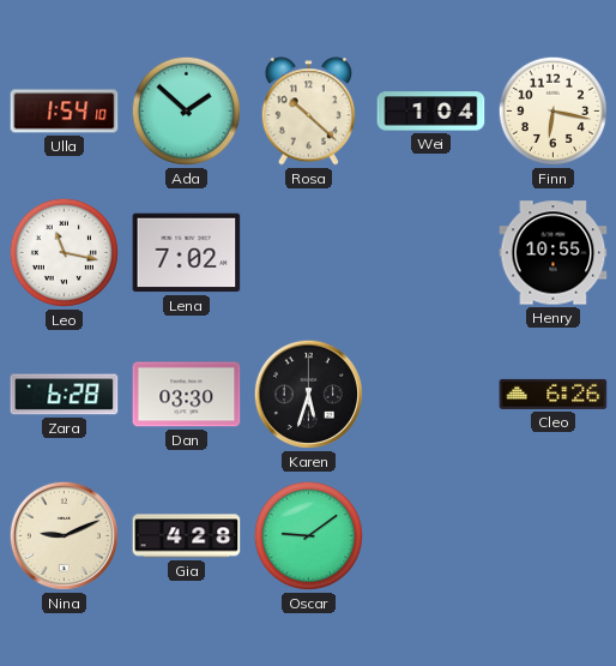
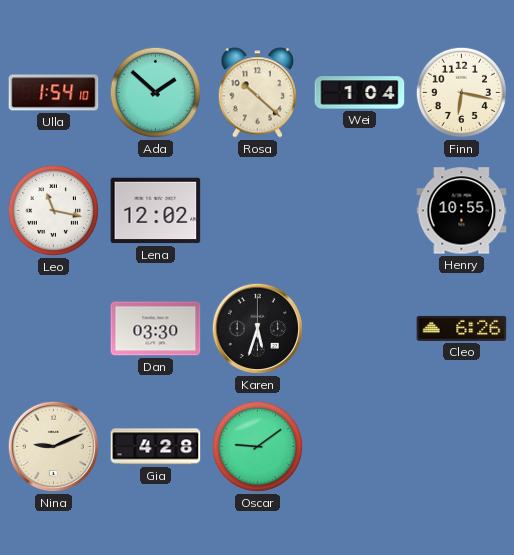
Lena: 7:02 -> 12:02
Zara: 6:28 -> none
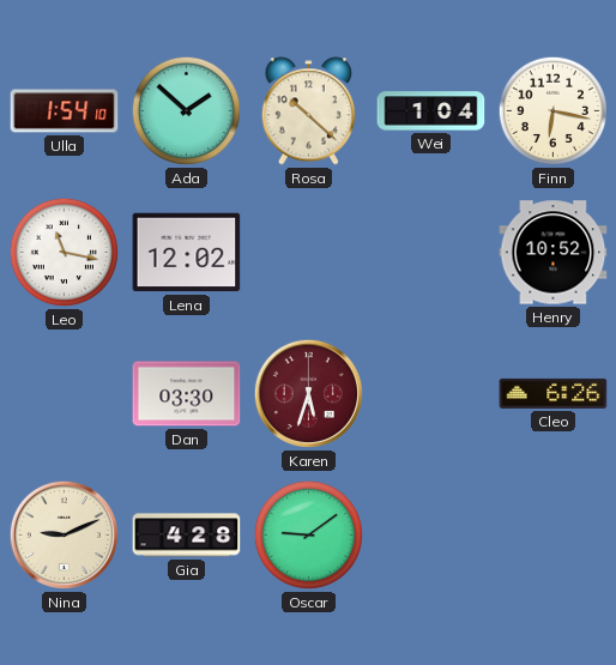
Henry: 10:55 -> 10:52
Karen dial: black -> burgundy
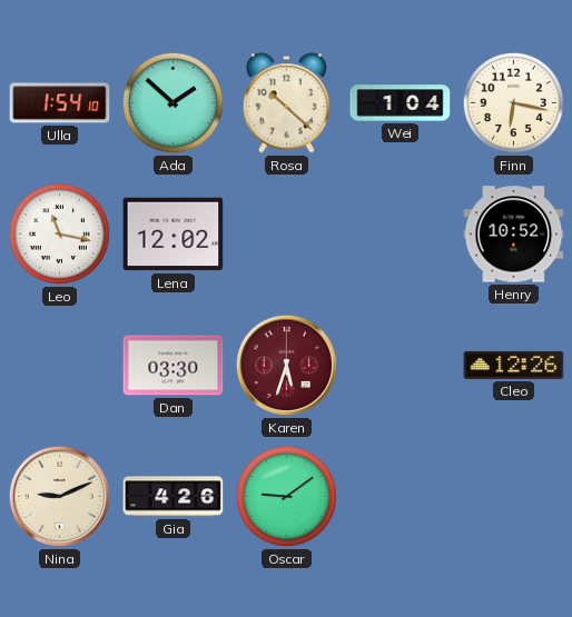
Cleo: 6:26 -> 12:26
Gia: 4:28 -> 4:26
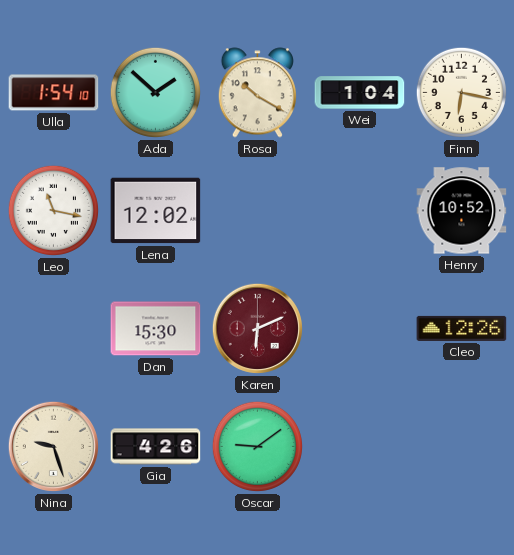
Rosa: 10:22 -> 10:20
Dan: 03:30 -> 15:30
Karen: 5:33 -> 6:11
Nina: 9:11 -> 9:27
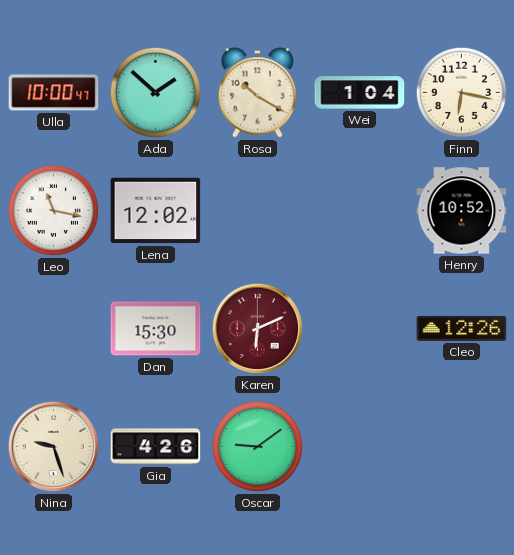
Ulla: 1:54 -> 10:00
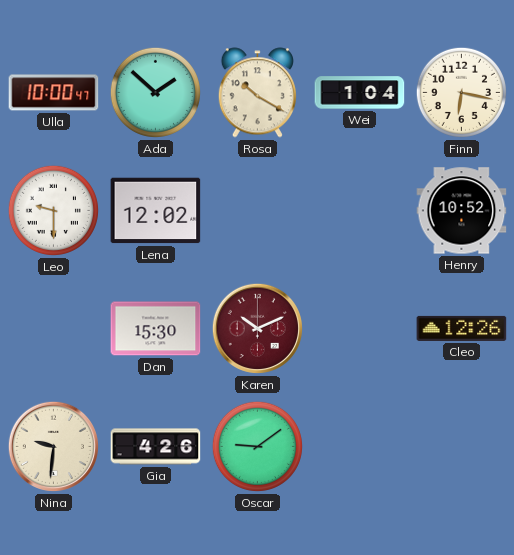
Leo: 11:17 -> 9:30
Karen: 6:11 -> 10:11
Nina: 9:27 -> 9:31
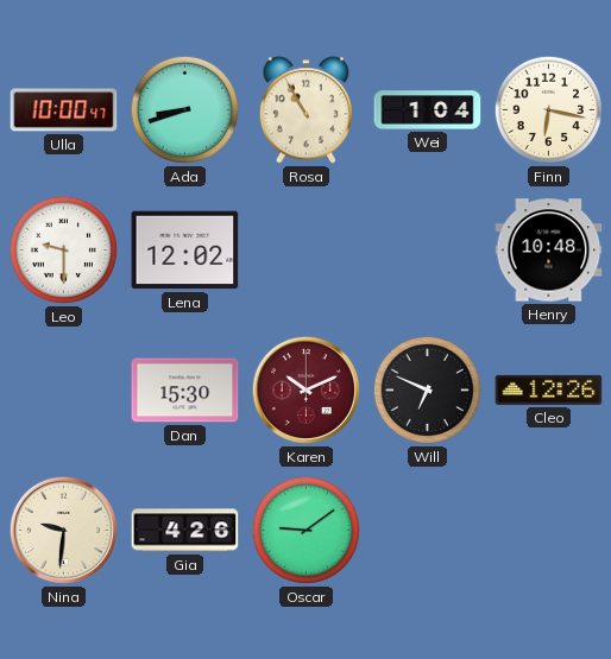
Ada: 1:52 -> 8:42
Rosa: 10:20 -> 10:55
Henry: 10:52 -> 10:48
Will: none -> 6:49
